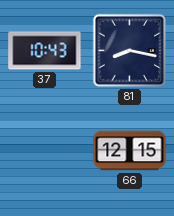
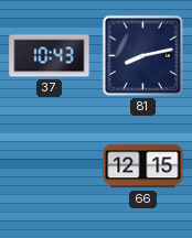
81: 8:17 -> 8:13
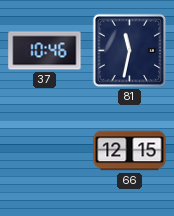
37: 10:43 -> 10:46
81: 8:13 -> 11:32
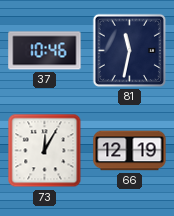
73: none -> 12:05
66: 12:15 -> 12:19
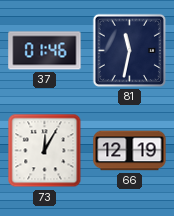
37: 10:46 -> 01:46
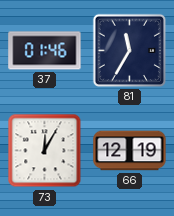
81: 11:32 -> 11:35
